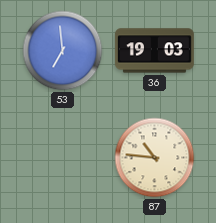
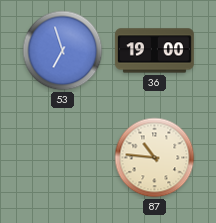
53: 6:59 -> 6:57
36: 19:03 -> 19:00
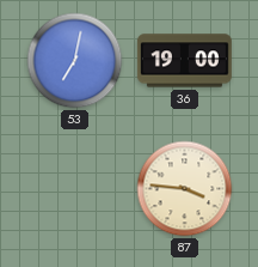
53: 6:57 -> 7:02
87: 10:46 -> 3:46
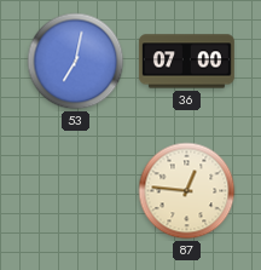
36: 19:00 -> 07:00
87: 3:46 -> 12:46
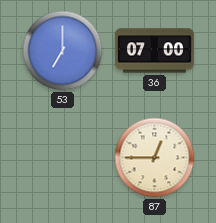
53: 7:02 -> 7:00
87: 12:46 -> 12:45
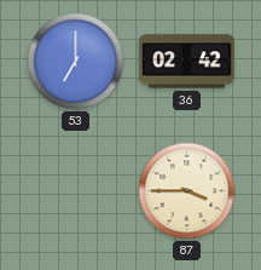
36: 07:00 -> 02:42
87: 12:45 -> 3:45
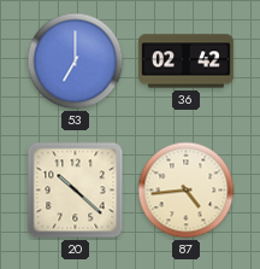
20: none -> 10:22
87: 3:45 -> 4:44
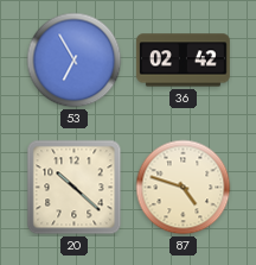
53: 7:00 -> 6:55
87: 4:44 -> 4:48
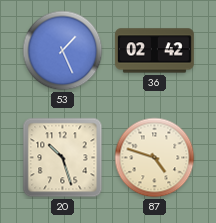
53: 6:55 -> 1:26
20: 10:22 -> 10:27
